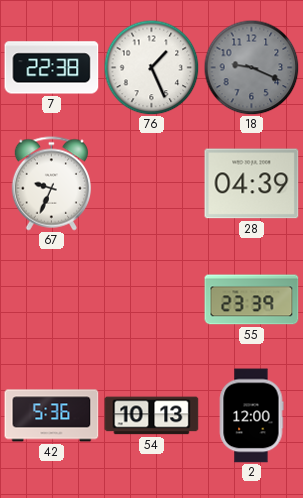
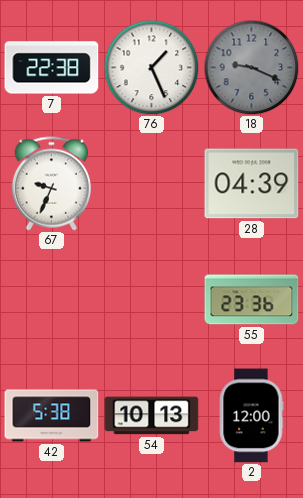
55: 23:39 -> 23:36
42: 5:36 -> 5:38
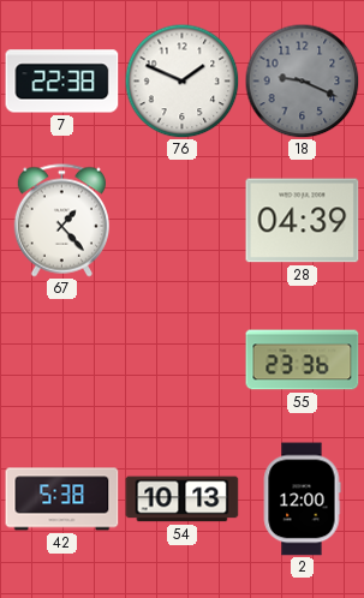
76: 1:26 -> 1:49
67: 9:34 -> 1:23
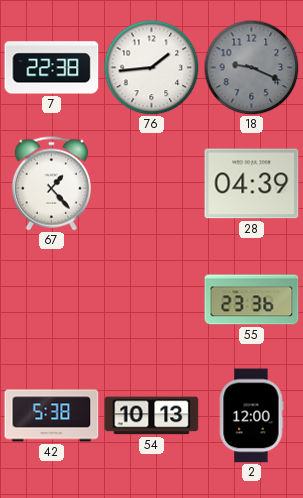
76: 1:49 -> 1:44
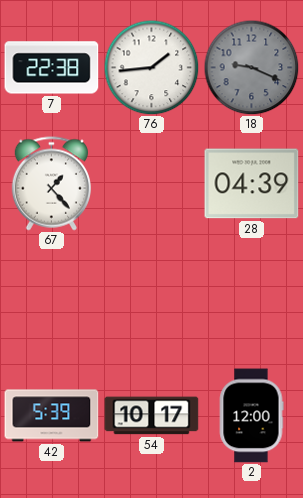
55: 23:36 -> none
42: 5:38 -> 5:39
54: 10:13 -> 10:17
